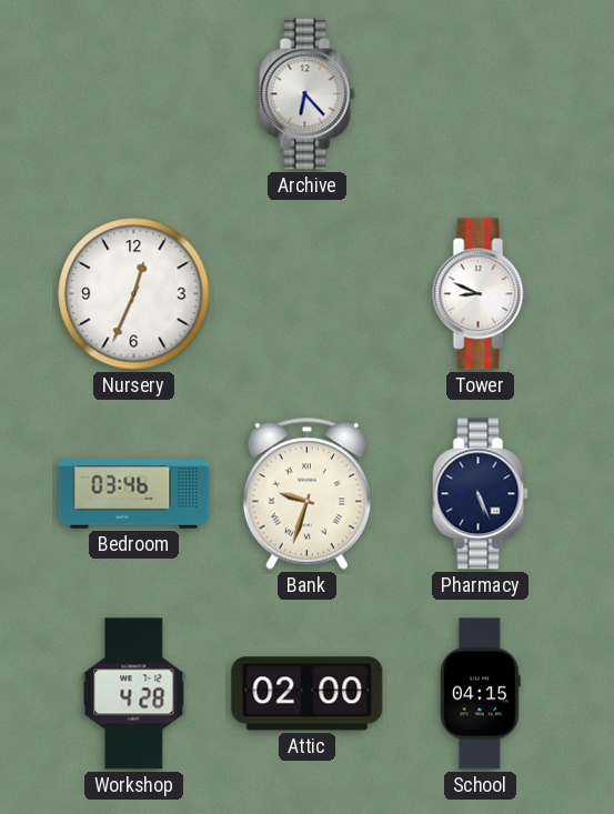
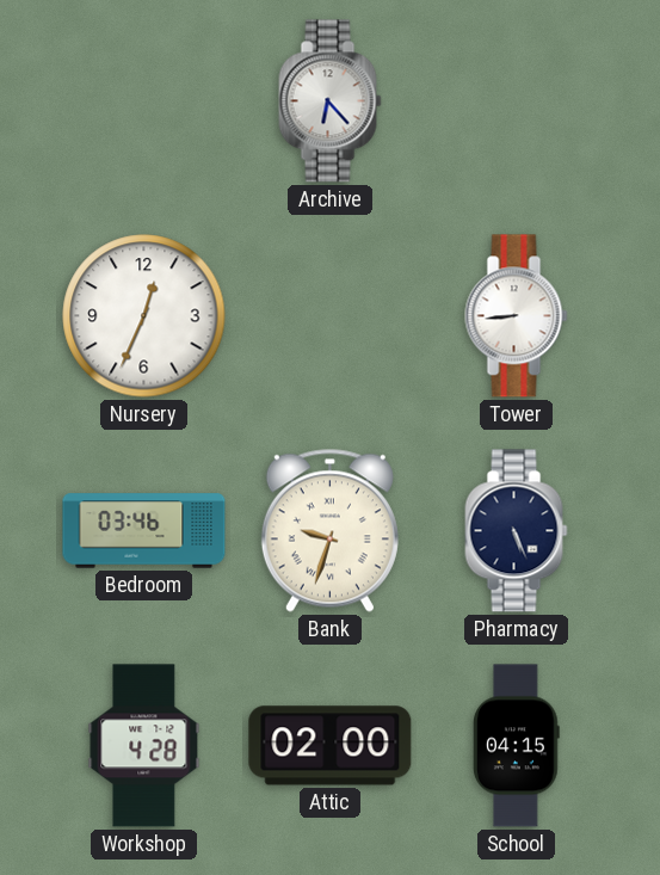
Tower: 8:49 -> 8:44
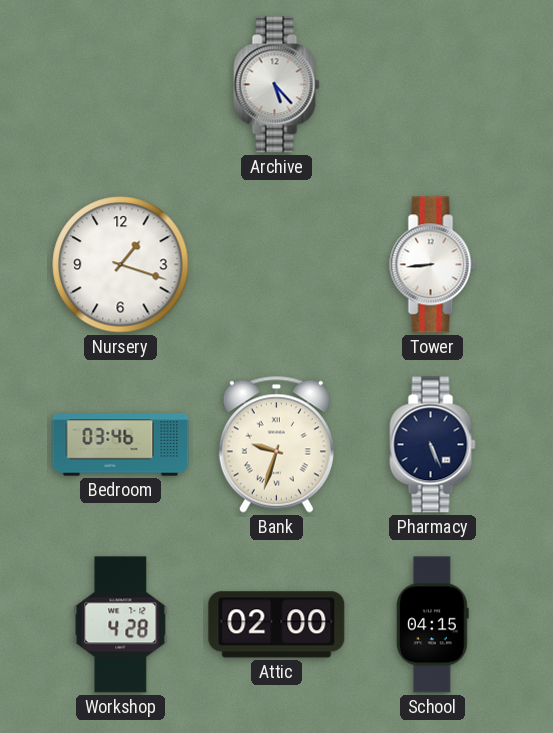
Archive: 6:23 -> 5:23
Nursery: 12:34 -> 1:18
